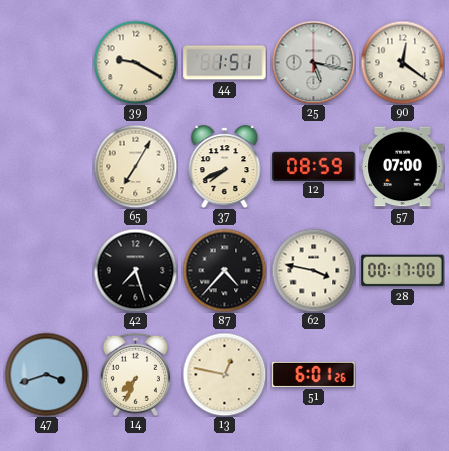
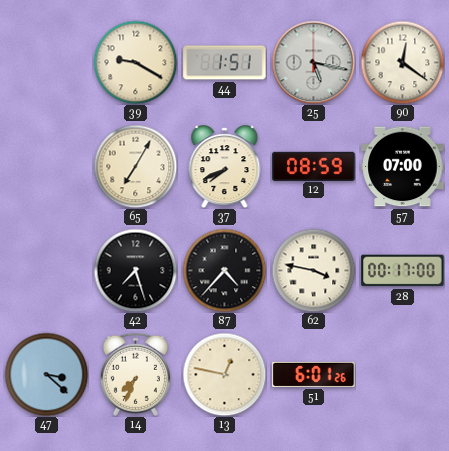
47: 3:42 -> 3:22
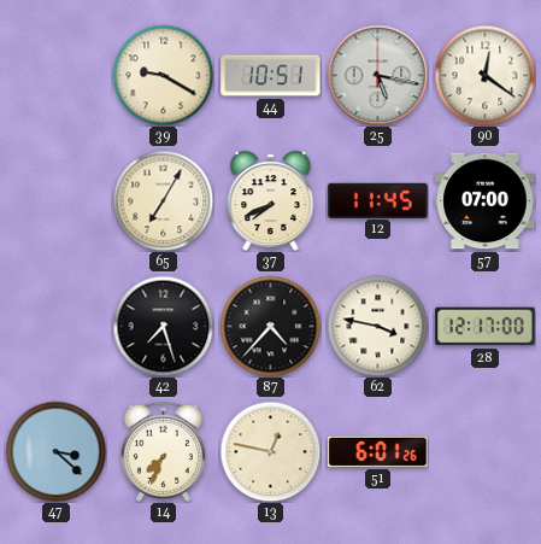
44: 1:51 -> 10:51
12: 08:59 -> 11:45
28: 00:17 -> 12:17
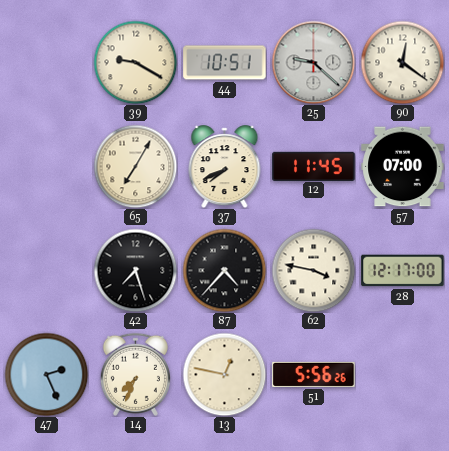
25: 5:17 -> 9:22
47: 3:22 -> 2:26
51: 6:01 -> 5:56
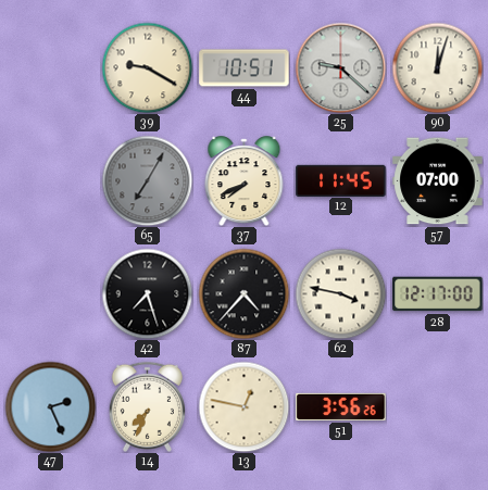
90: 12:21 -> 12:03
65 dial: cream -> grey
51: 5:56 -> 3:56
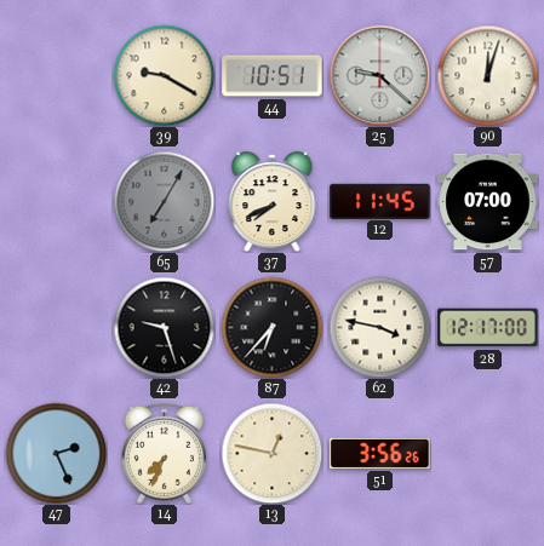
42: 7:27 -> 9:27
87: 4:37 -> 6:37
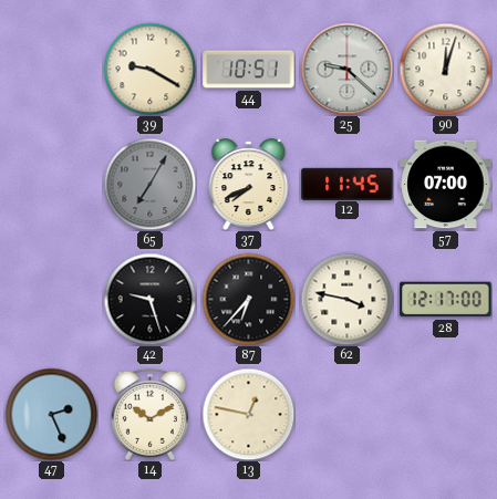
14: 7:34 -> 10:10
51: 3:56 -> none
